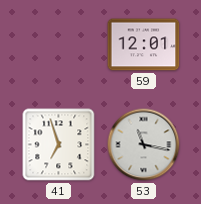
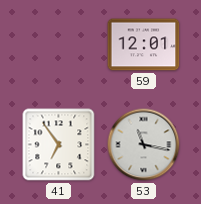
41: 6:57 -> 6:54
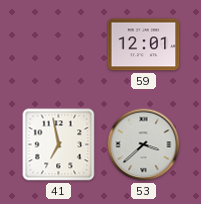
41: 6:54 -> 6:58
53: 11:17 -> 3:38
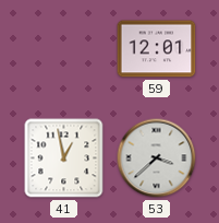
41: 6:58 -> 12:58
